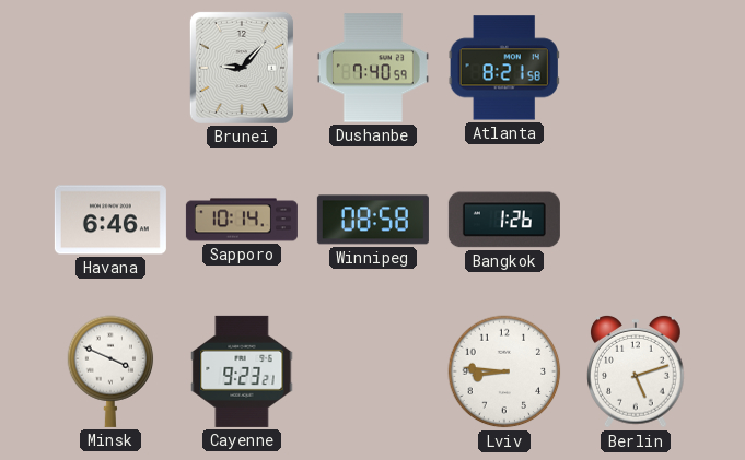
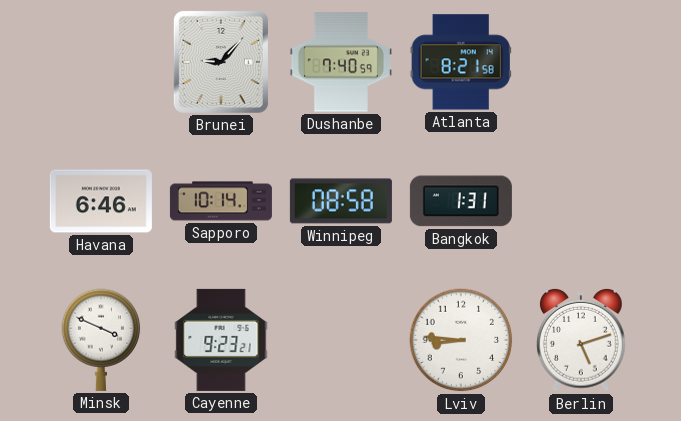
Bangkok: 1:26 -> 1:31
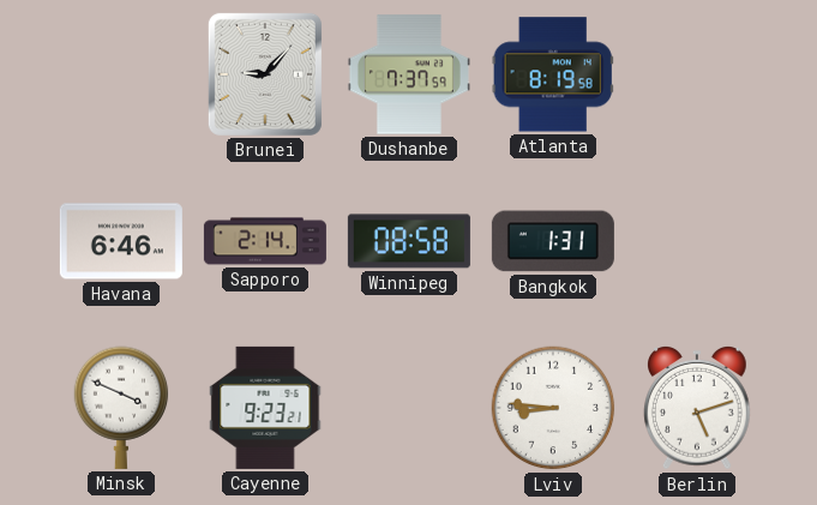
Dushanbe: 7:40 -> 7:37
Atlanta: 8:21 -> 8:19
Sapporo: 10:14 -> 2:14
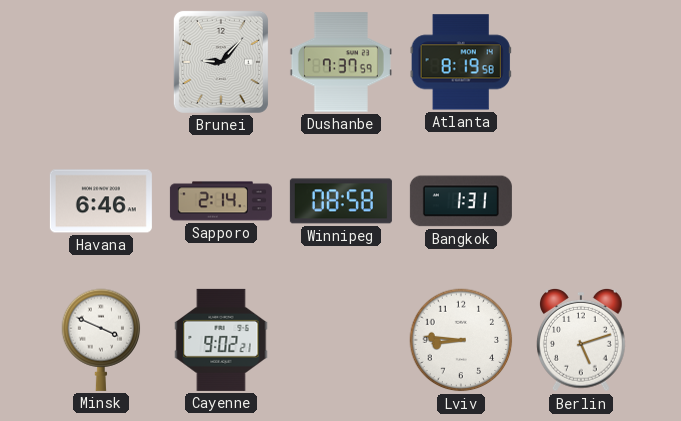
Cayenne: 9:23 -> 9:02
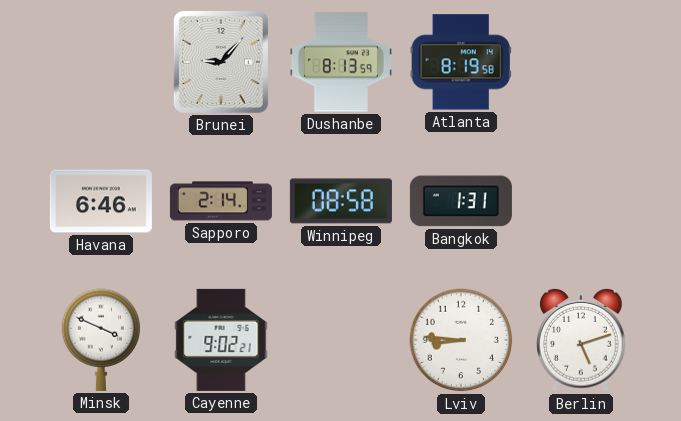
Dushanbe: 7:37 -> 8:13
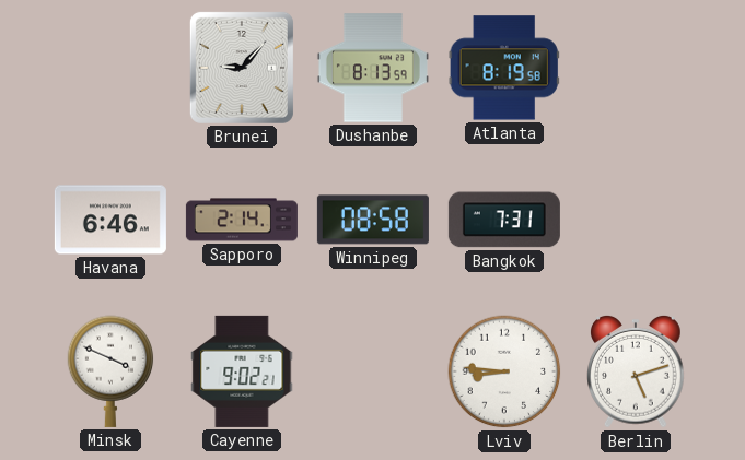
Bangkok: 1:31 -> 7:31
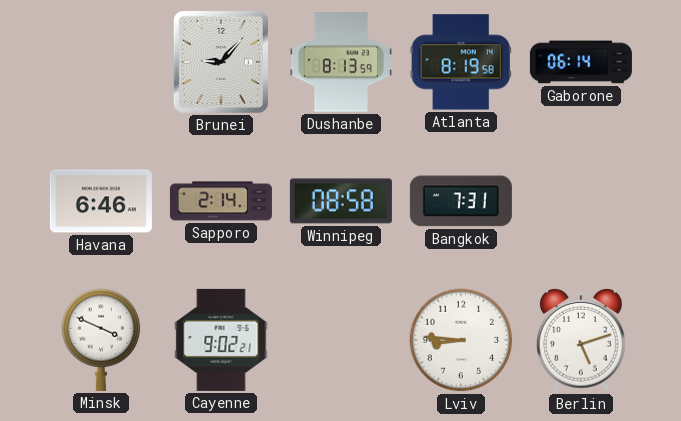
Gaborone: none -> 06:14
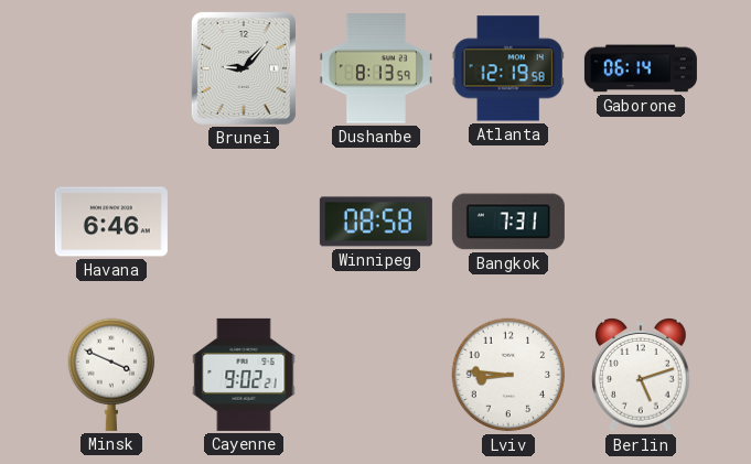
Atlanta: 8:19 -> 12:19
Sapporo: 2:14 -> none
